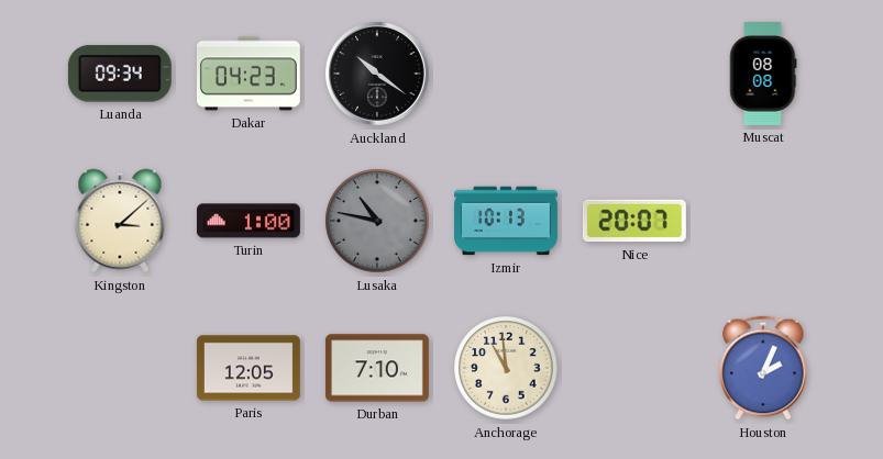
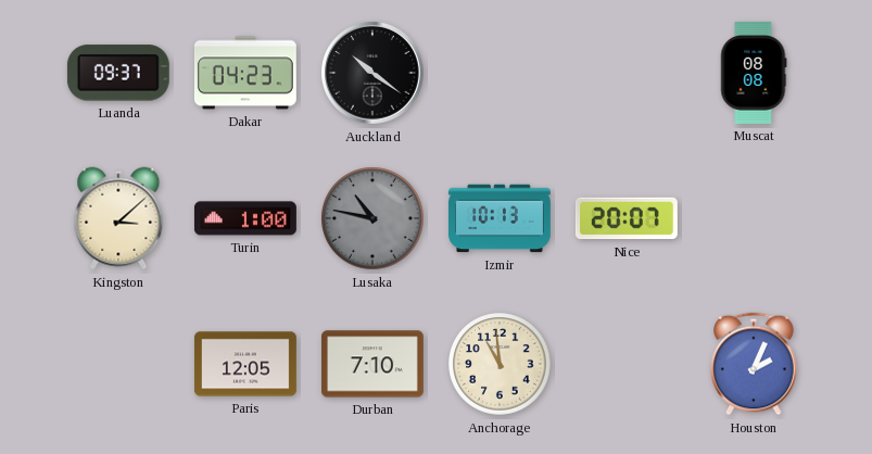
Luanda: 09:34 -> 09:37
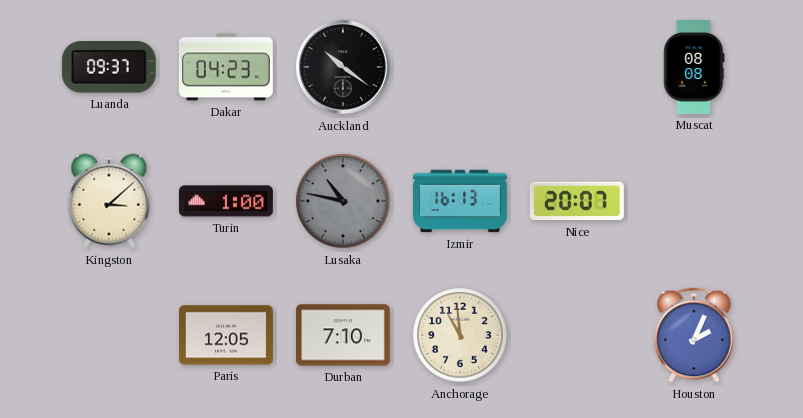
Izmir: 10:13 -> 16:13
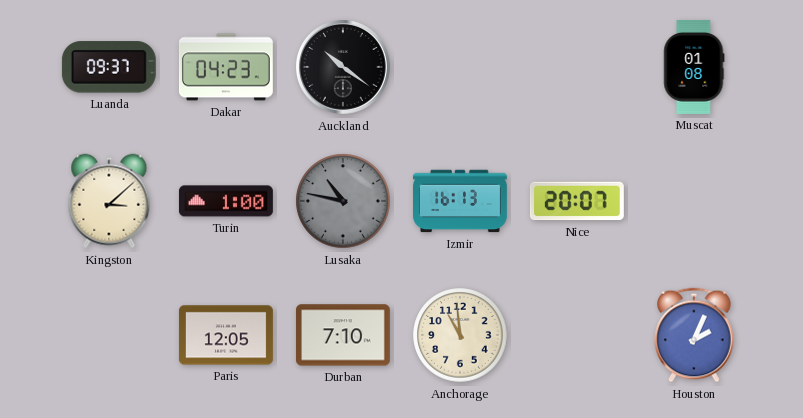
Muscat: 08:08 -> 01:08
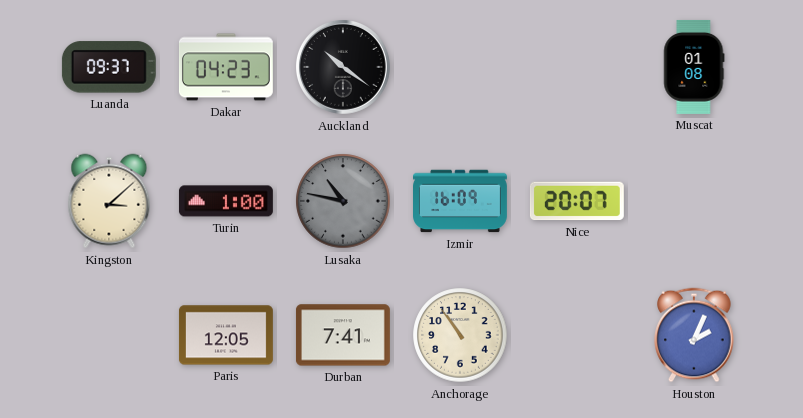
Izmir: 16:13 -> 16:09
Durban: 7:10 -> 7:41
Anchorage: 10:59 -> 10:54
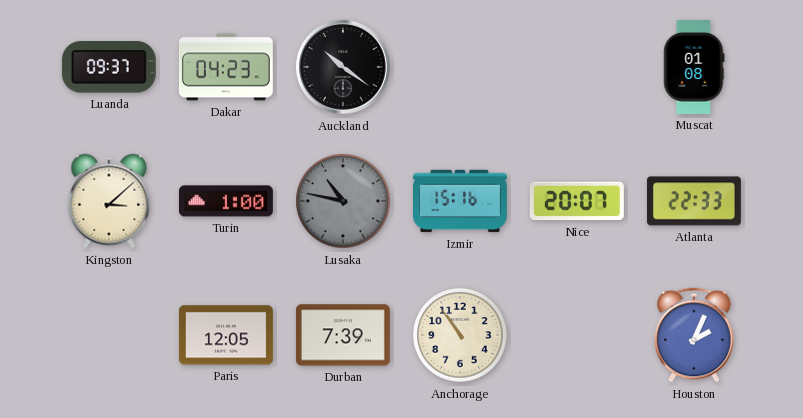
Izmir: 16:09 -> 15:16
Atlanta: none -> 22:33
Durban: 7:41 -> 7:39
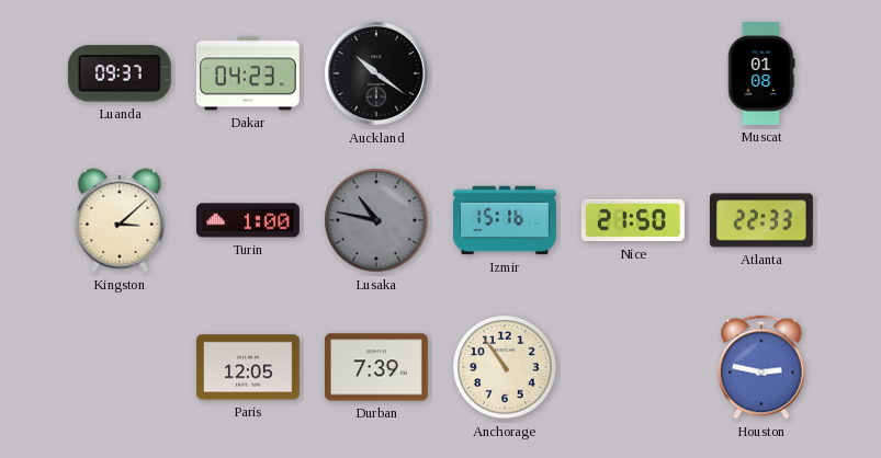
Nice: 20:07 -> 21:50
Houston: 2:04 -> 2:47
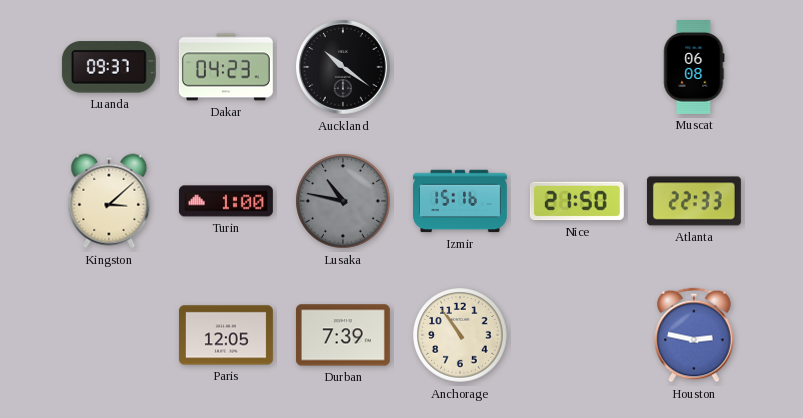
Muscat: 01:08 -> 06:08
